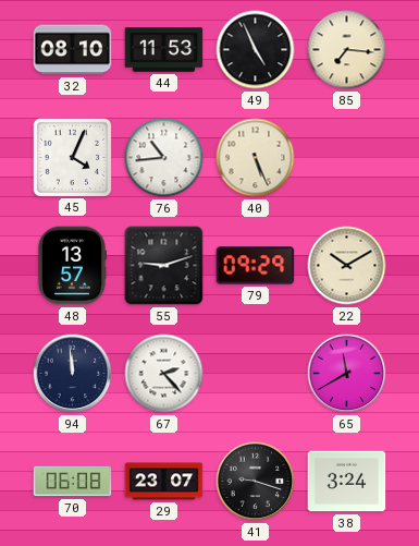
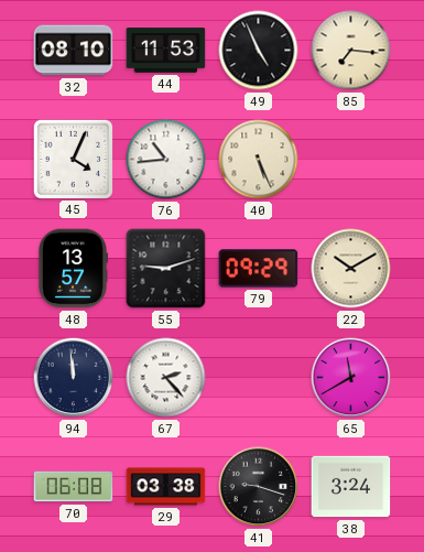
29: 23:07 -> 03:38
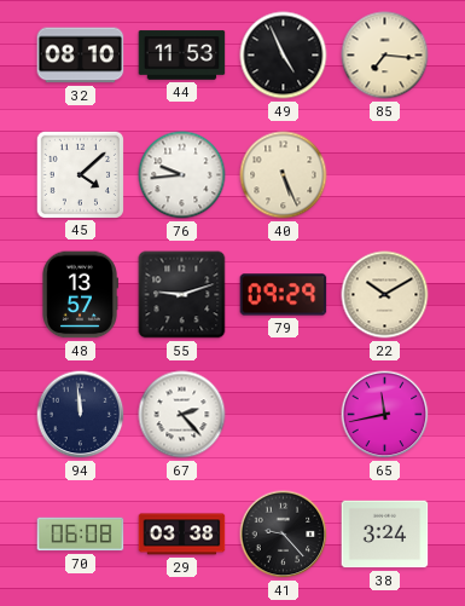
45: 4:04 -> 4:08
76: 10:44 -> 9:44
65: 11:40 -> 11:43
41: 9:18 -> 9:23
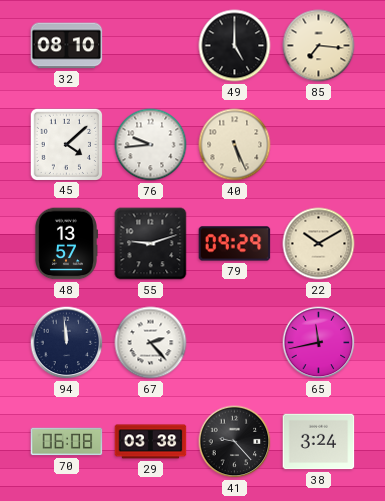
44: 11:53 -> none
49: 4:56 -> 5:00
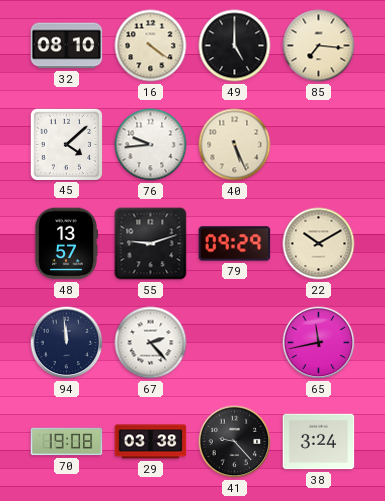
16: none -> 4:21
70: 06:08 -> 19:08
